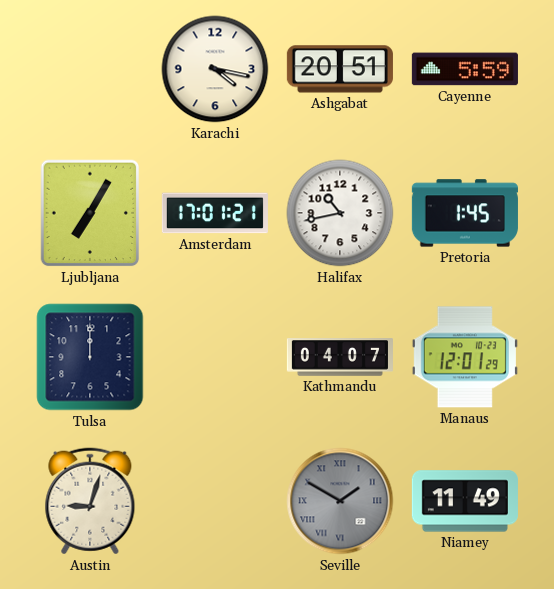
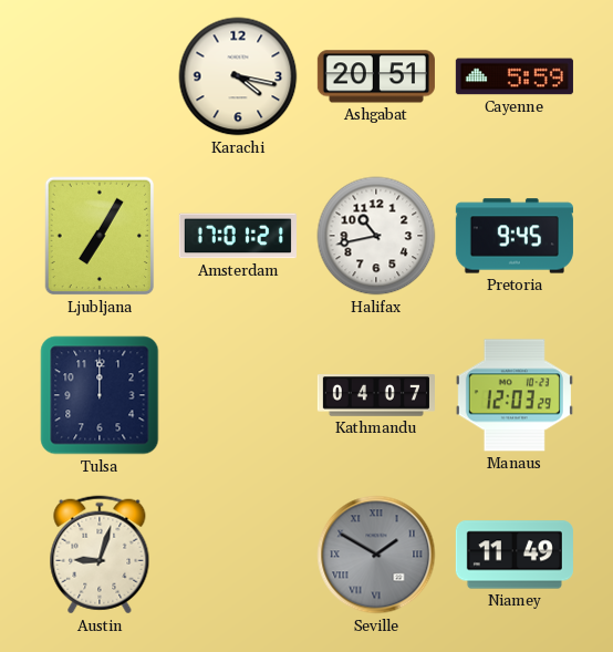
Pretoria: 1:45 -> 9:45
Manaus: 12:01 -> 12:03
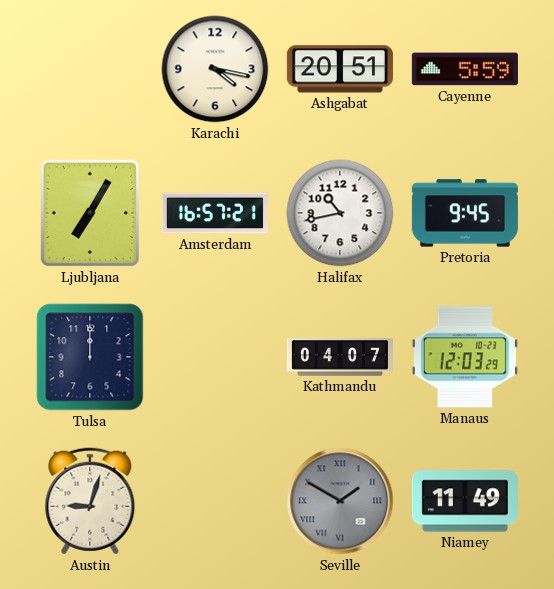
Amsterdam: 17:01 -> 16:57
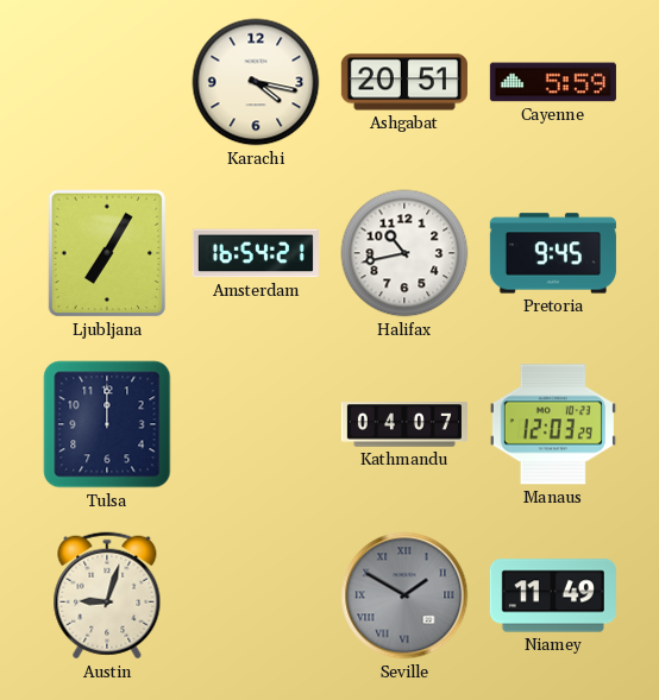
Amsterdam: 16:57 -> 16:54
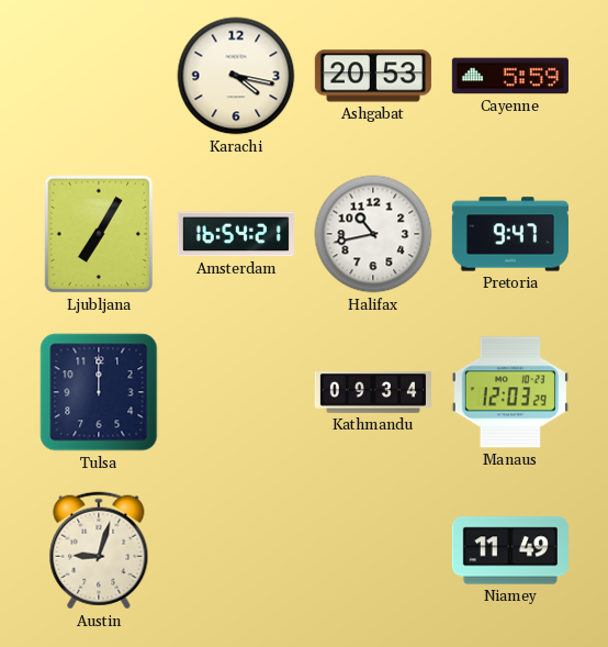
Ashgabat: 20:51 -> 20:53
Pretoria: 9:45 -> 9:47
Kathmandu: 04:07 -> 09:34
Seville: 1:50 -> none
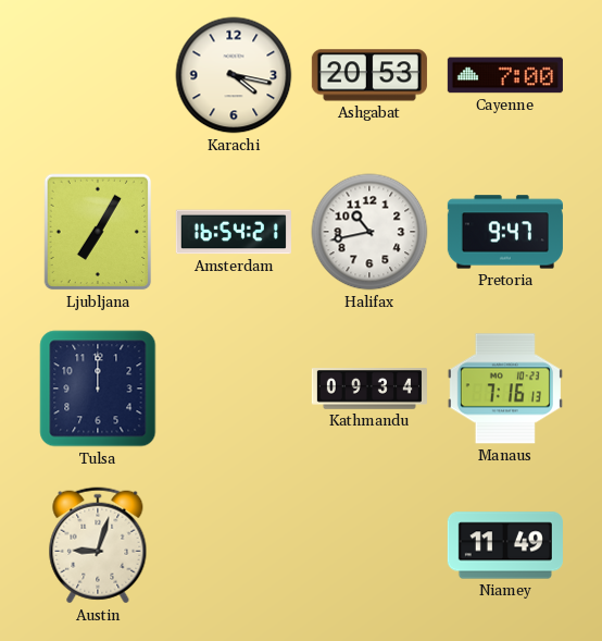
Cayenne: 5:59 -> 7:00
Manaus: 12:03 -> 7:16
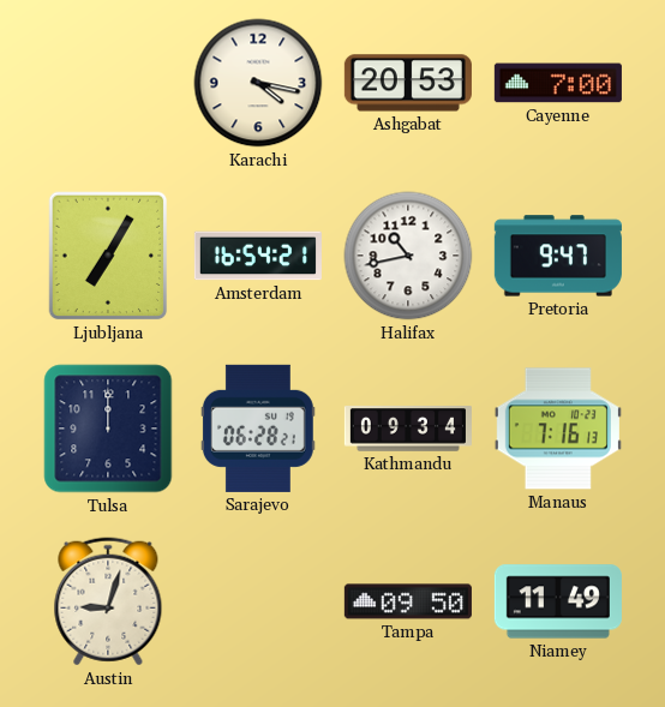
Sarajevo: none -> 06:28
Tampa: none -> 09:50
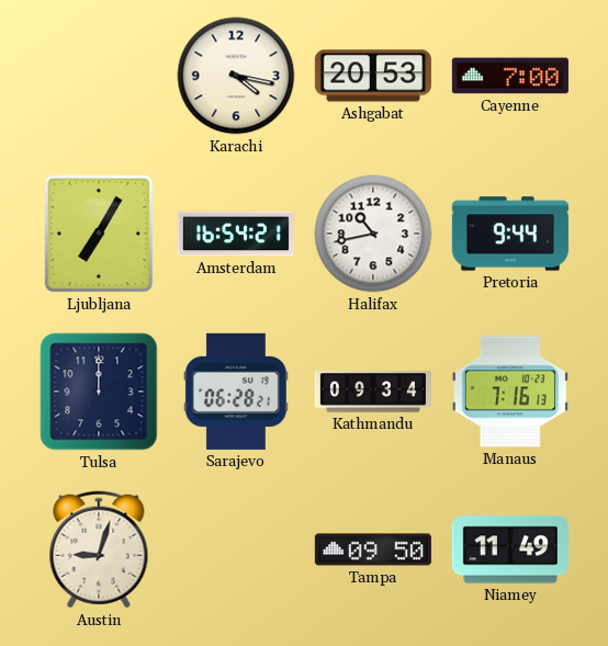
Pretoria: 9:47 -> 9:44
